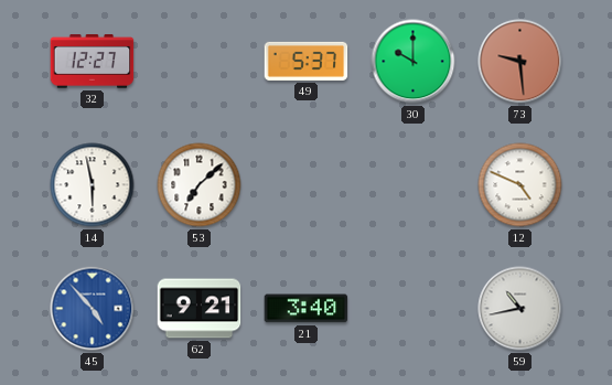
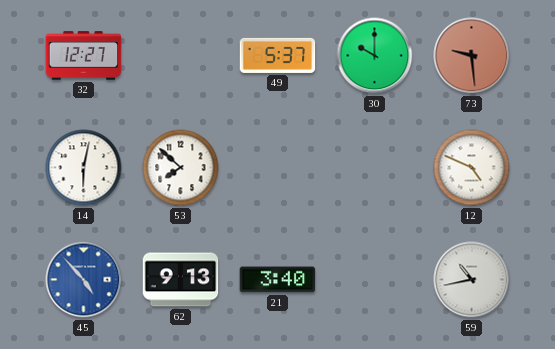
14: 5:58 -> 6:02
53: 7:08 -> 7:52
62: 9:21 -> 9:13
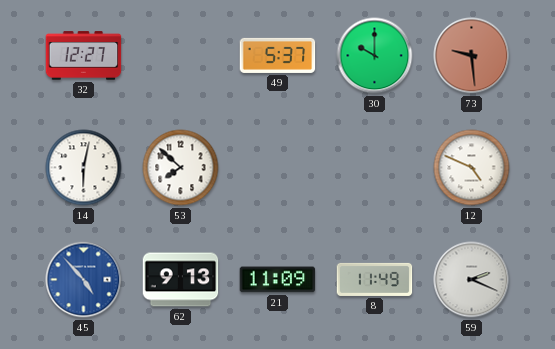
21: 3:40 -> 11:09
8: none -> 11:49
59: 10:43 -> 2:19
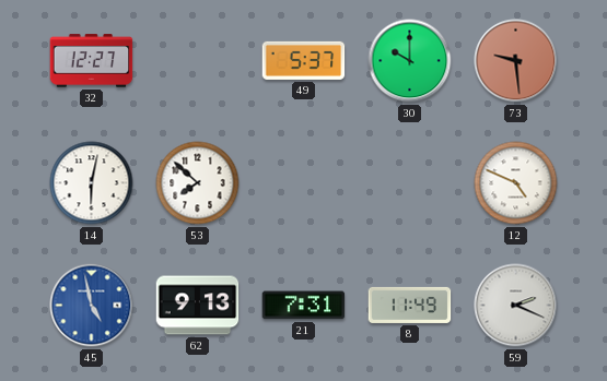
45: 4:53 -> 4:58
21: 11:09 -> 7:31
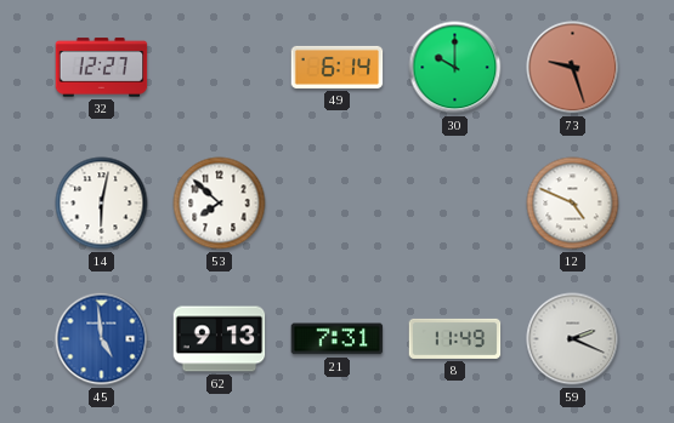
49: 5:37 -> 6:14
73: 9:29 -> 9:27
45: 4:58 -> 4:59
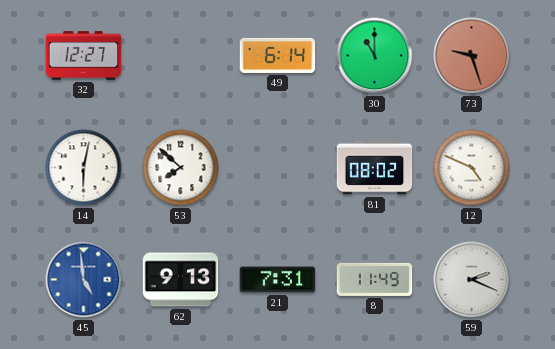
30: 10:00 -> 11:00
81: none -> 08:02
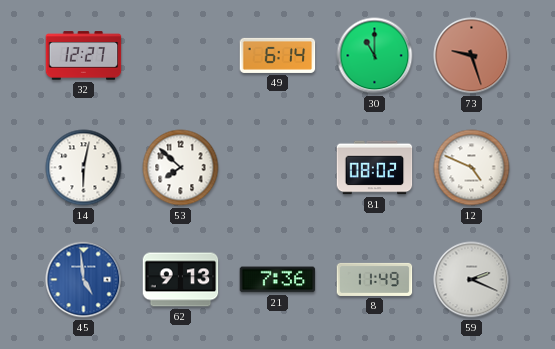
21: 7:31 -> 7:36
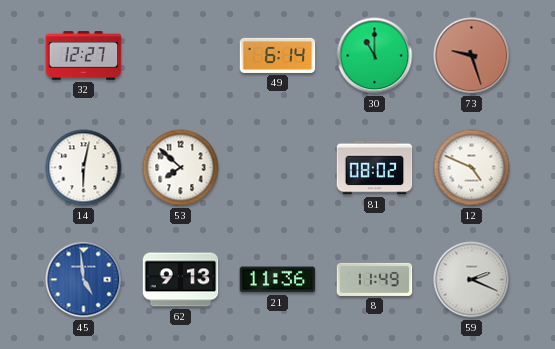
21: 7:36 -> 11:36
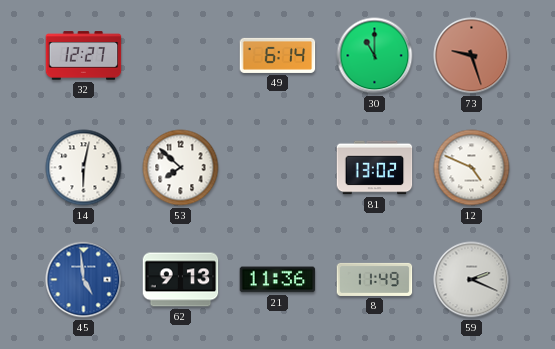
81: 08:02 -> 13:02
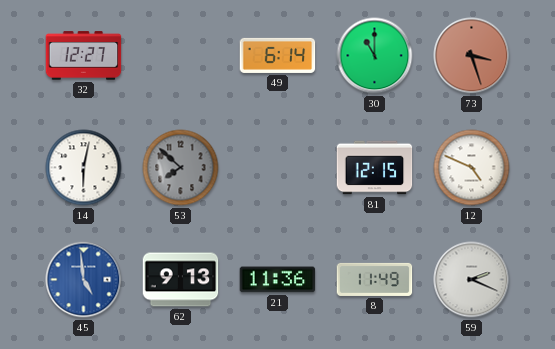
73: 9:27 -> 3:27
53 dial: white -> grey
81: 13:02 -> 12:15
